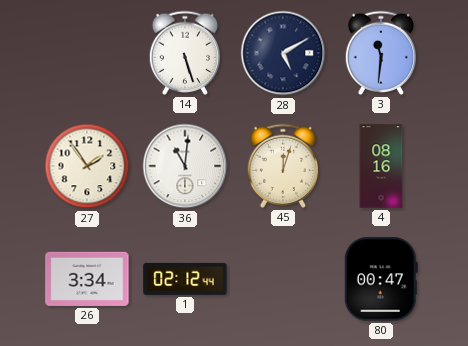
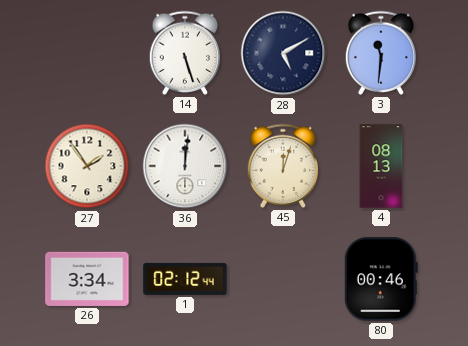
36: 11:01 -> 12:01
4: 08:16 -> 08:13
80: 00:47 -> 00:46
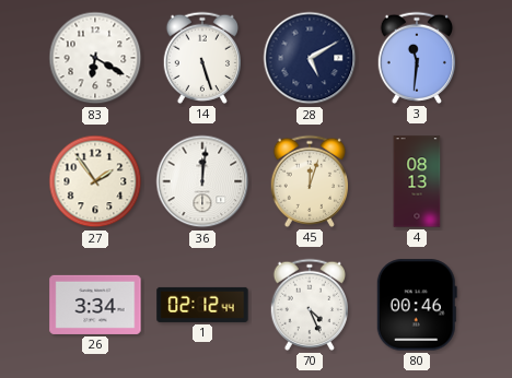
83: none -> 6:20
70: none -> 4:26
